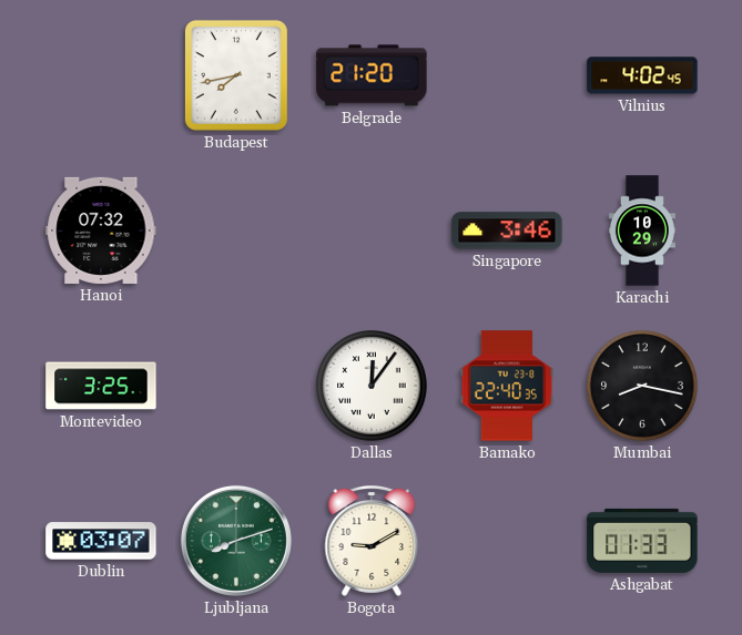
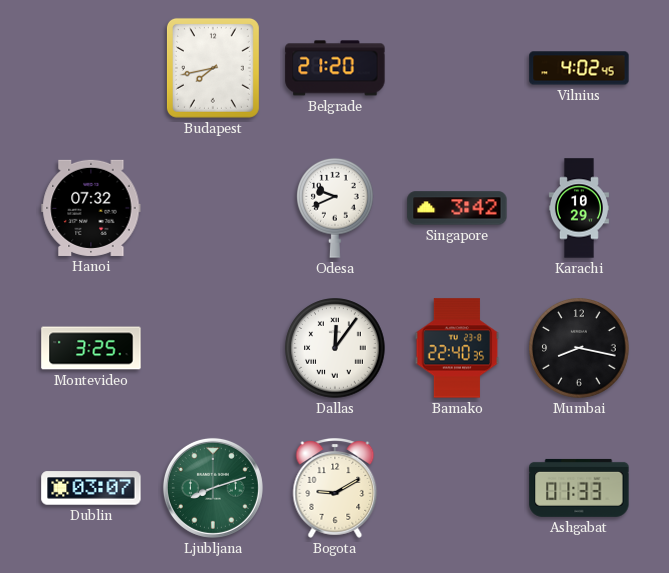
Odesa: none -> 9:41
Singapore: 3:46 -> 3:42
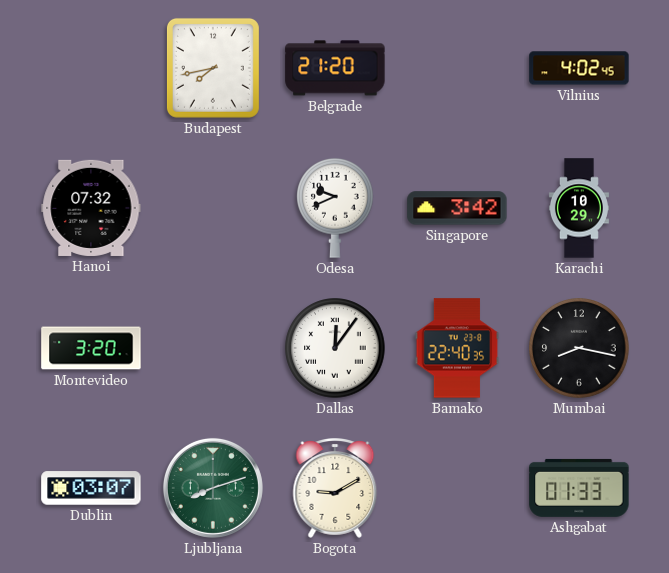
Montevideo: 3:25 -> 3:20
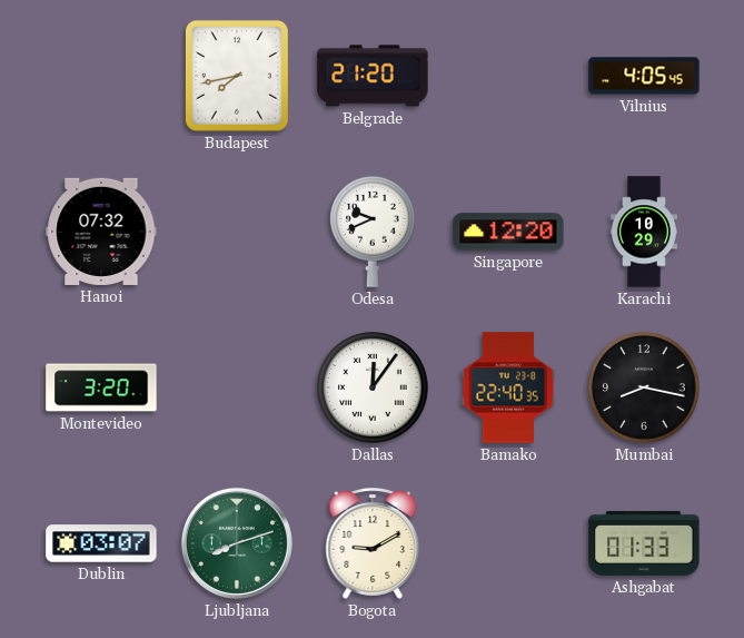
Vilnius: 4:02 -> 4:05
Singapore: 3:42 -> 12:20
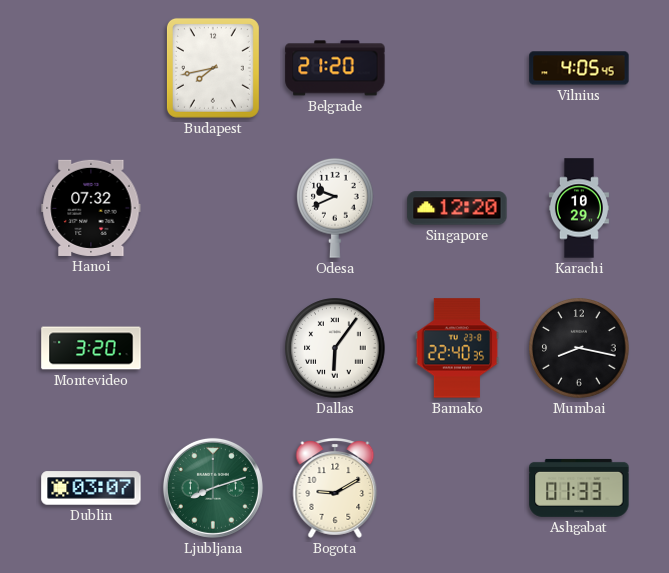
Dallas: 12:06 -> 6:06
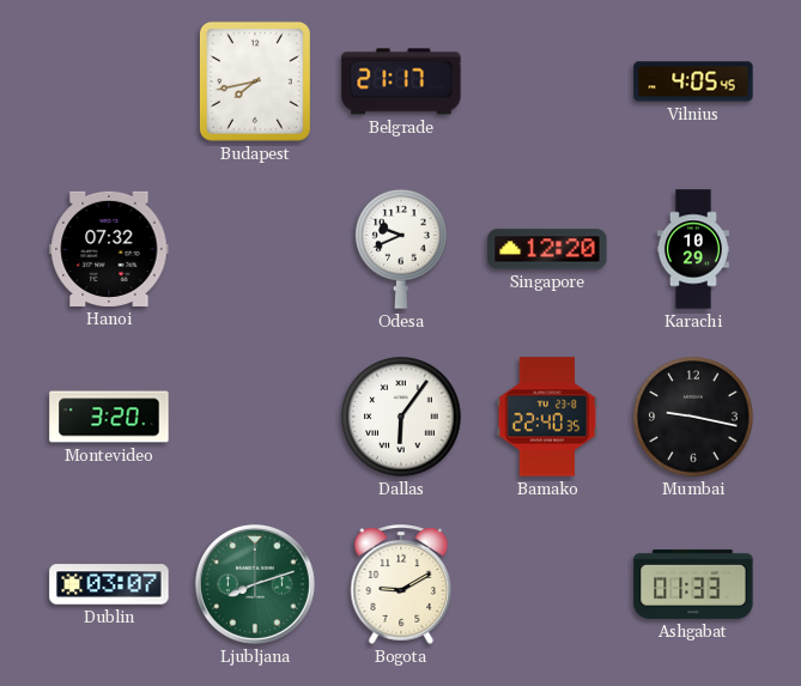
Belgrade: 21:20 -> 21:17
Mumbai: 8:17 -> 9:17
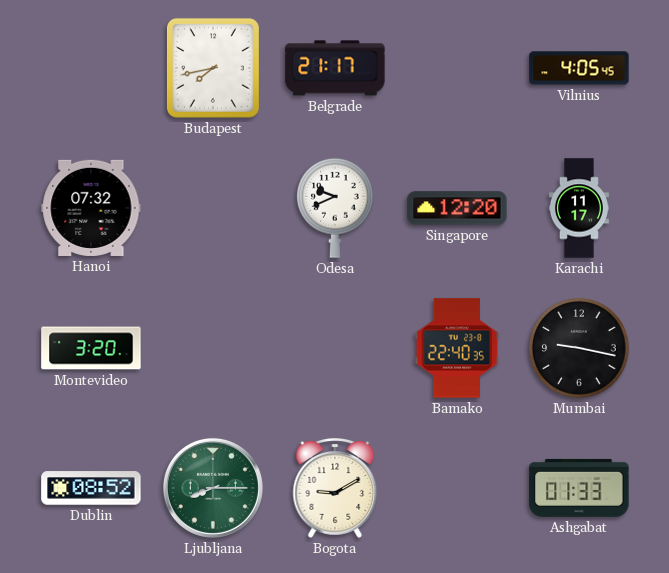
Karachi: 10:29 -> 11:17
Dallas: 6:06 -> none
Dublin: 03:07 -> 08:52
Ljubljana: 8:12 -> 8:15
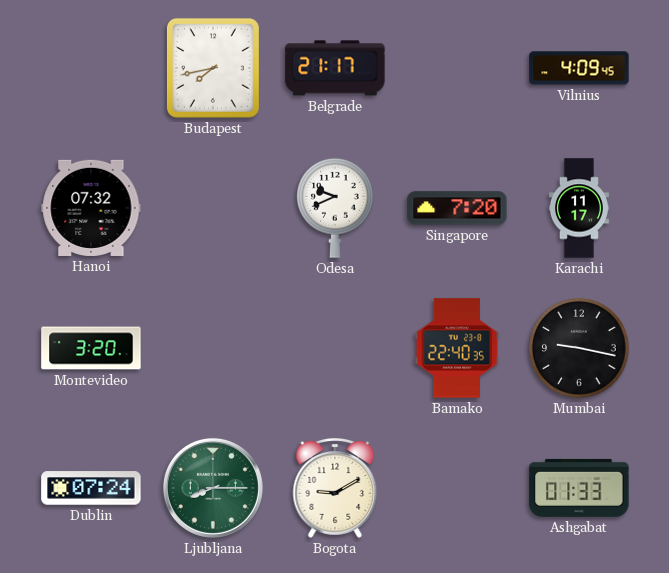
Vilnius: 4:05 -> 4:09
Singapore: 12:20 -> 7:20
Dublin: 08:52 -> 07:24
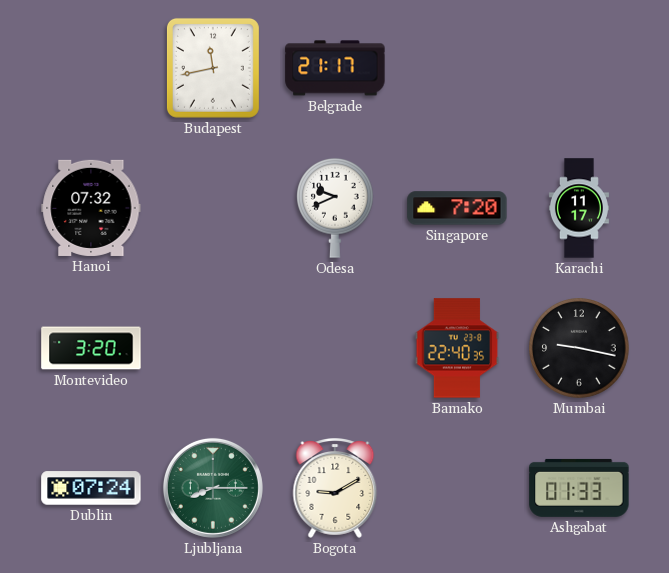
Budapest: 7:43 -> 11:43
Vilnius: 4:09 -> none
